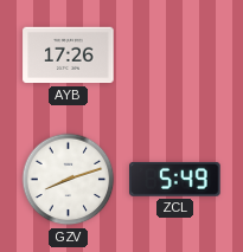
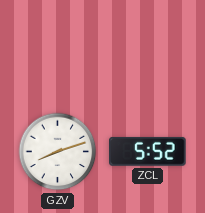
AYB: 17:26 -> none
ZCL: 5:49 -> 5:52
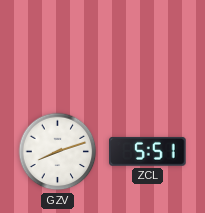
ZCL: 5:52 -> 5:51
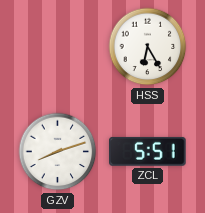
HSS: none -> 6:25
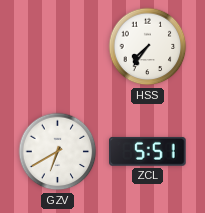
HSS: 6:25 -> 7:36
GZV: 8:12 -> 6:40
